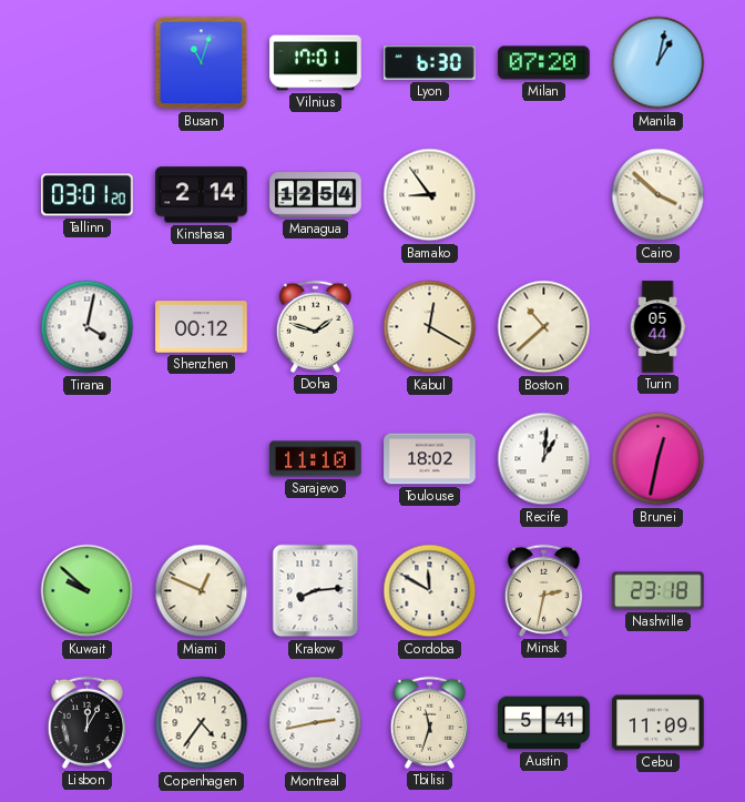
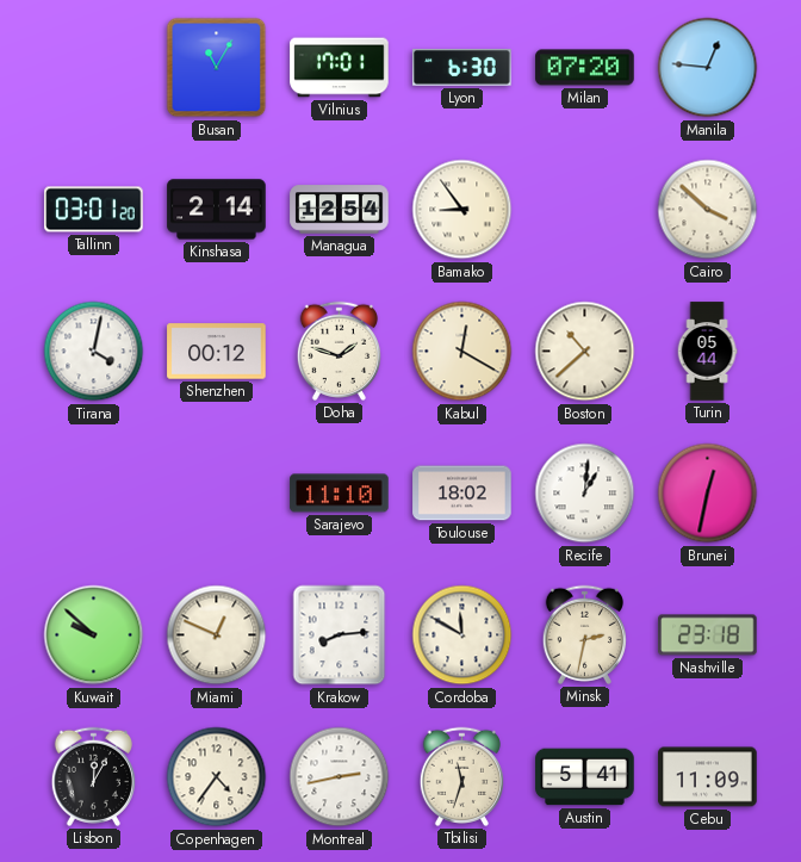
Busan: 11:03 -> 11:05
Manila: 1:02 -> 12:46
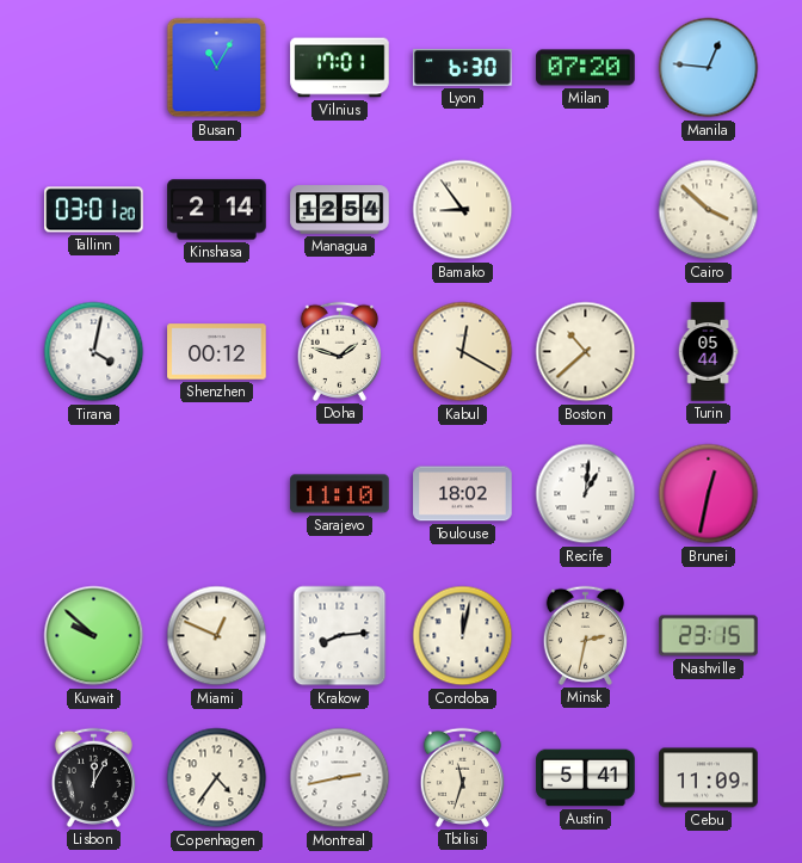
Cordoba: 11:50 -> 12:02
Nashville: 23:18 -> 23:15
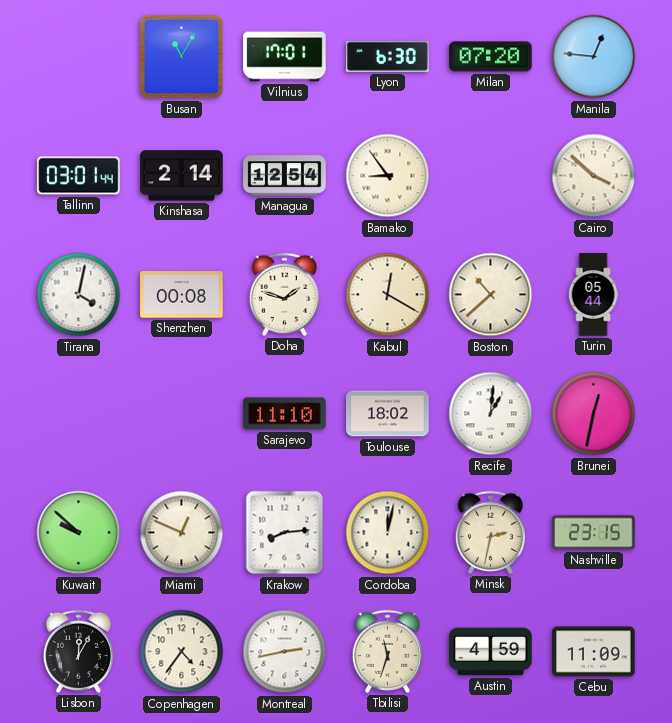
Tallinn: 03:01:20 -> 03:01:44
Shenzhen: 00:12 -> 00:08
Austin: 5:41 -> 4:59
